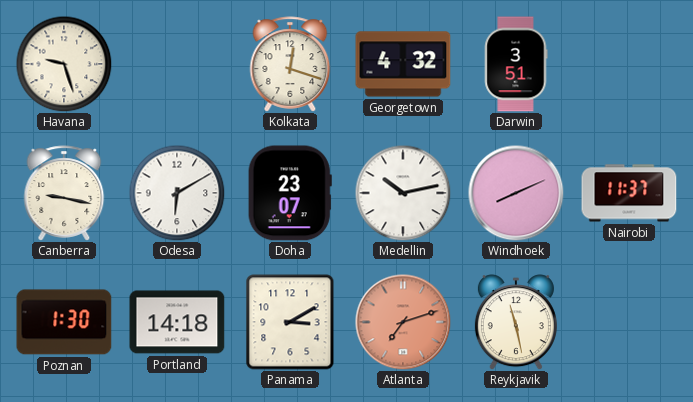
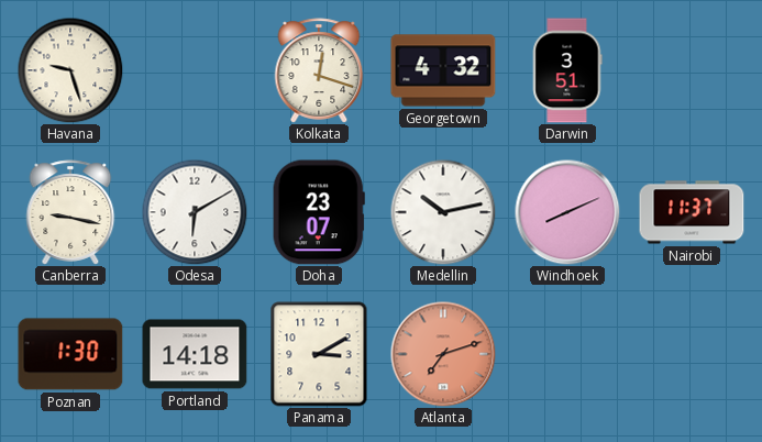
Reykjavik: 11:28 -> none
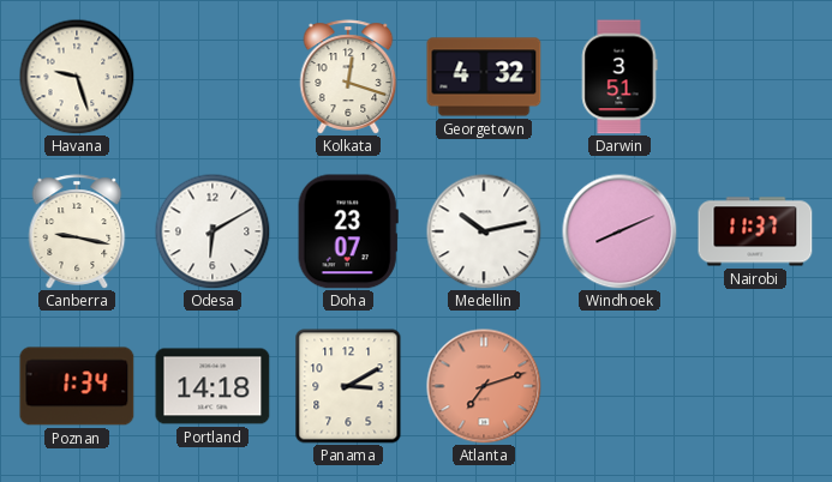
Poznan: 1:30 -> 1:34
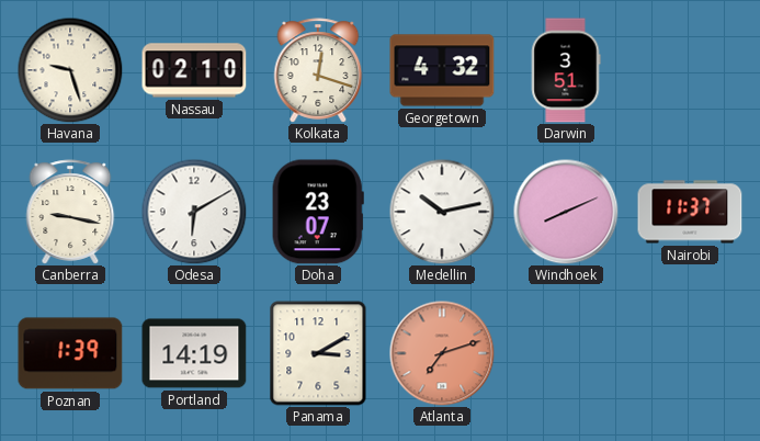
Nassau: none -> 02:10
Poznan: 1:34 -> 1:39
Portland: 14:18 -> 14:19
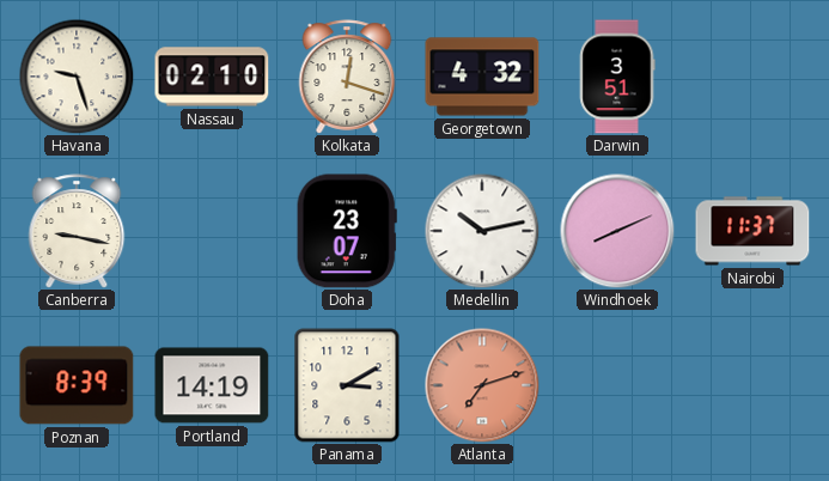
Odesa: 6:10 -> none
Poznan: 1:39 -> 8:39
